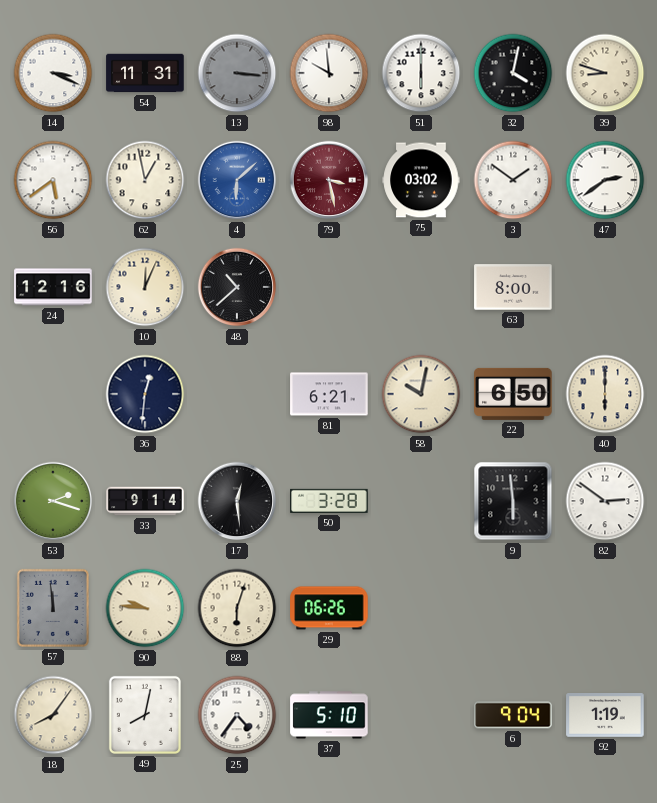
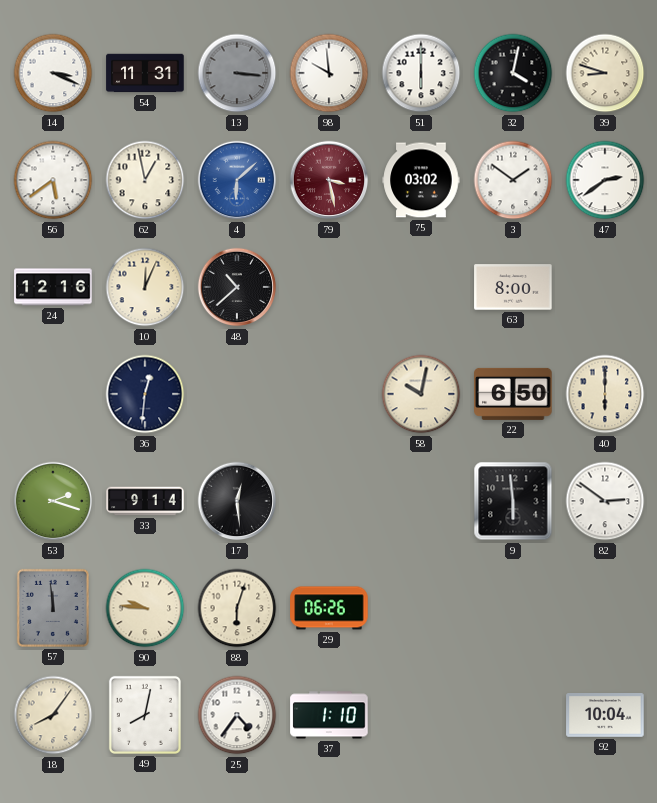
81: 6:21 -> none
50: 3:28 -> none
37: 5:10 -> 1:10
6: 9:04 -> none
92: 1:19 -> 10:04
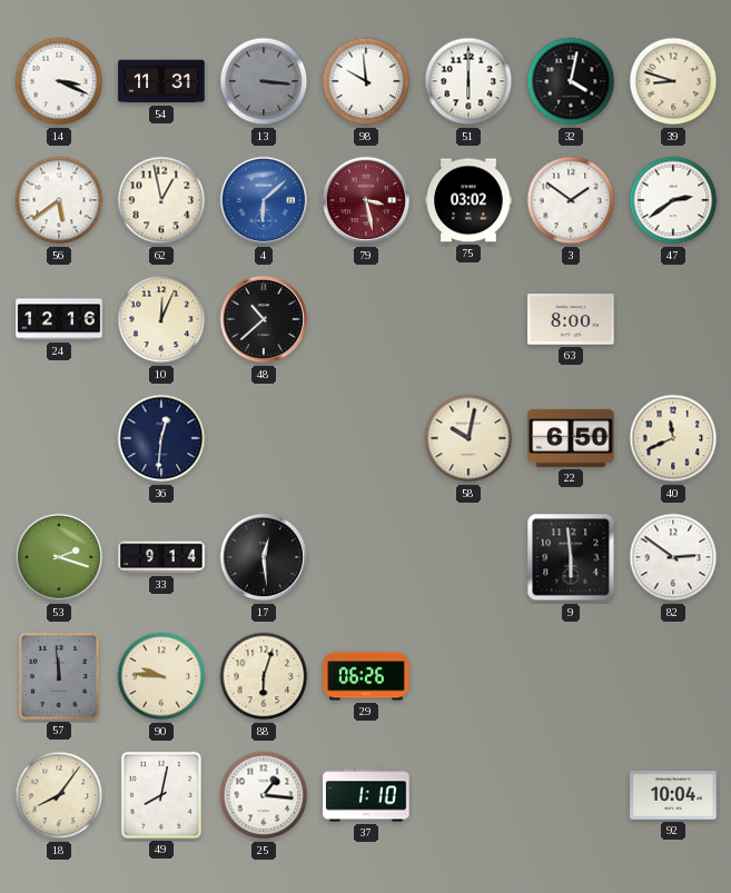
40: 6:00 -> 11:41
25: 4:36 -> 1:16
